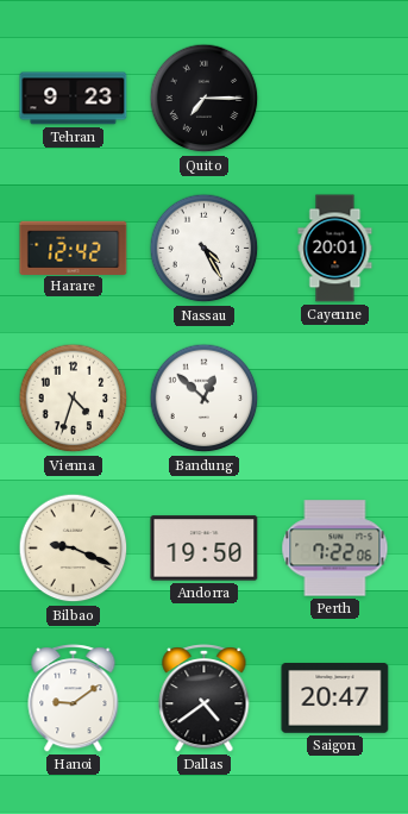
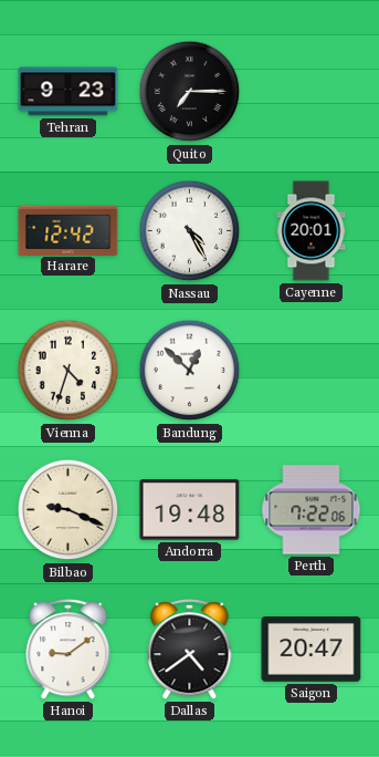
Andorra: 19:50 -> 19:48
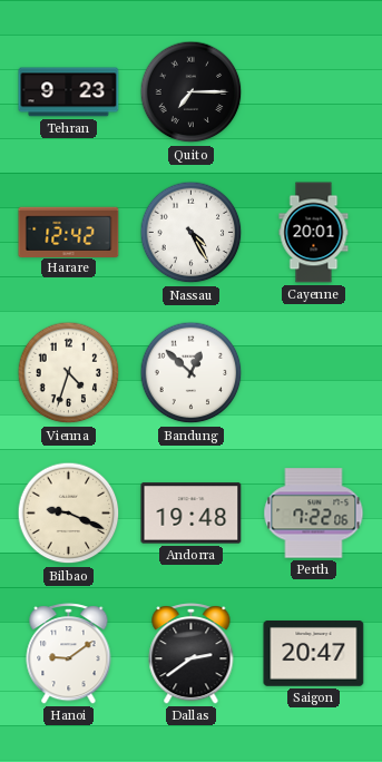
Dallas: 4:39 -> 2:39
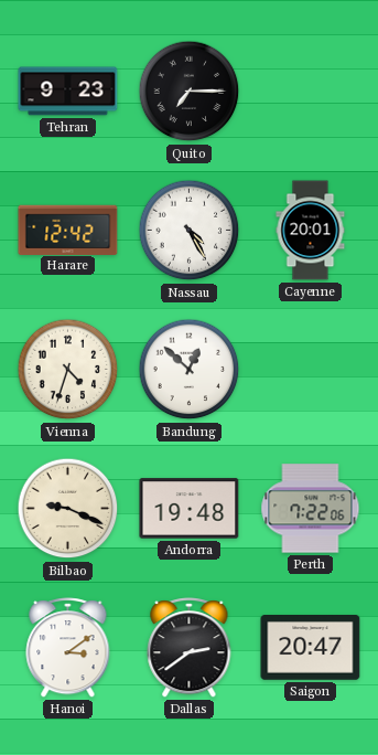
Hanoi: 9:09 -> 3:09
